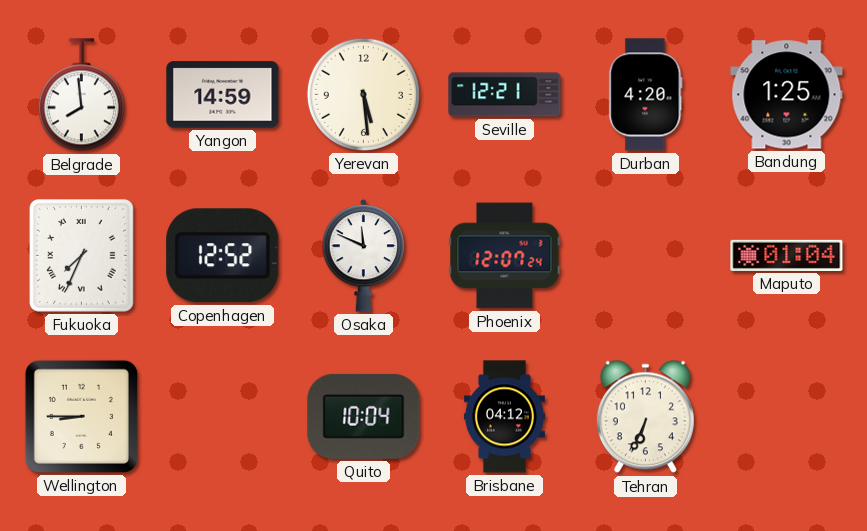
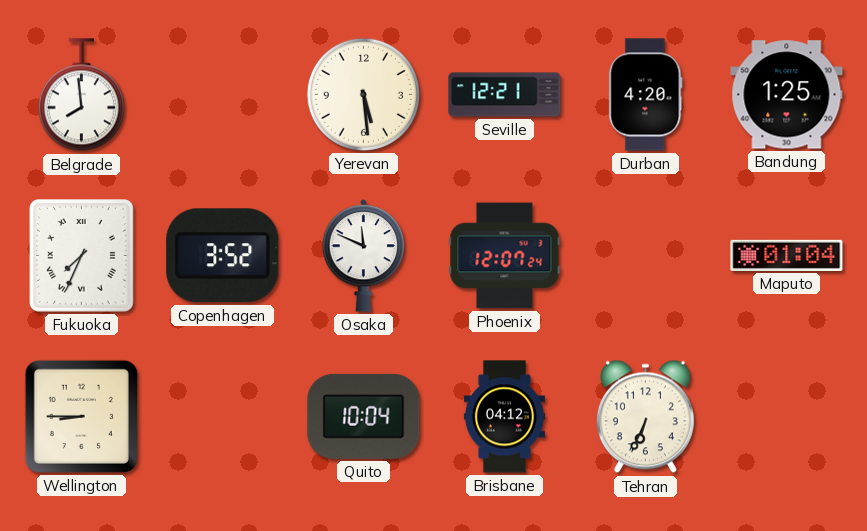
Yangon: 14:59 -> none
Copenhagen: 12:52 -> 3:52
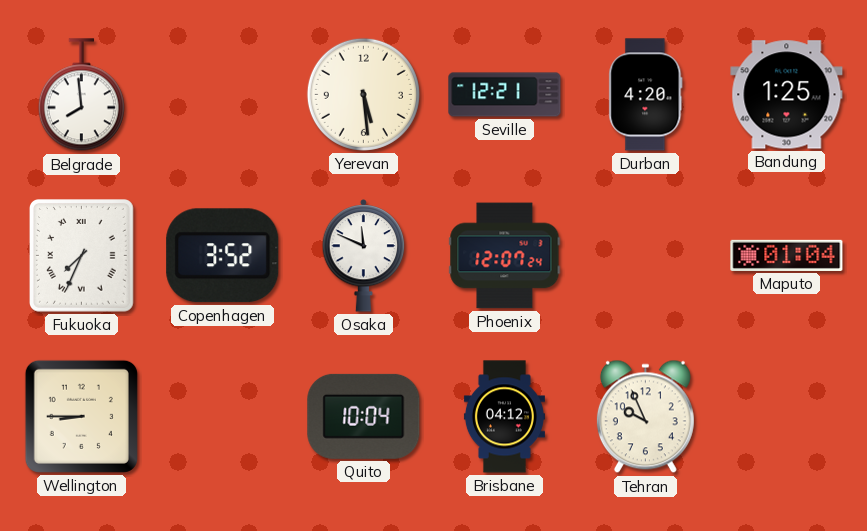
Tehran: 6:34 -> 9:56
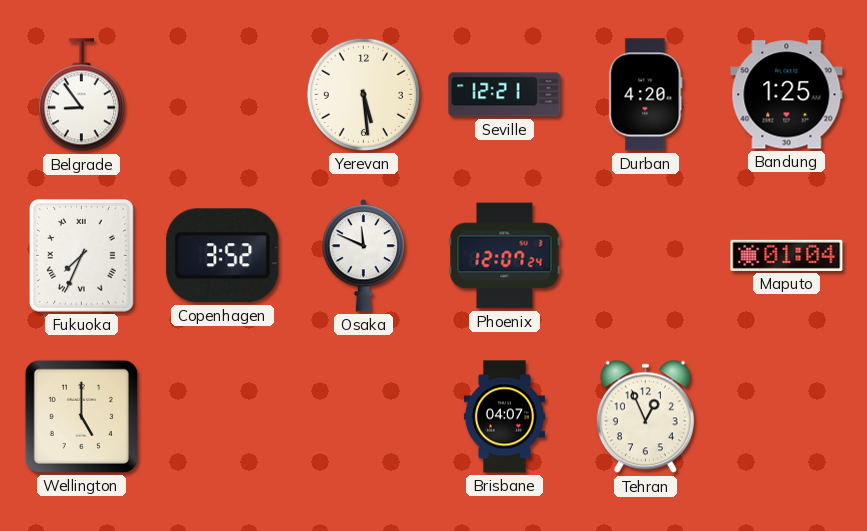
Belgrade: 7:59 -> 8:54
Wellington: 8:45 -> 5:00
Quito: 10:04 -> none
Brisbane: 04:12 -> 04:07
Tehran: 9:56 -> 12:56
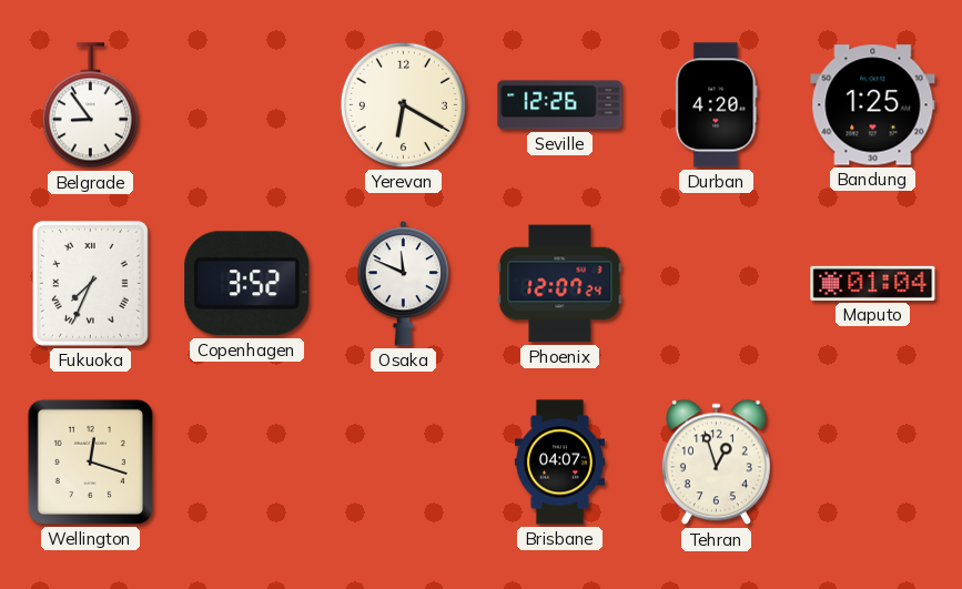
Yerevan: 5:29 -> 6:20
Seville: 12:21 -> 12:26
Wellington: 5:00 -> 12:18
Tehran: 12:56 -> 12:57
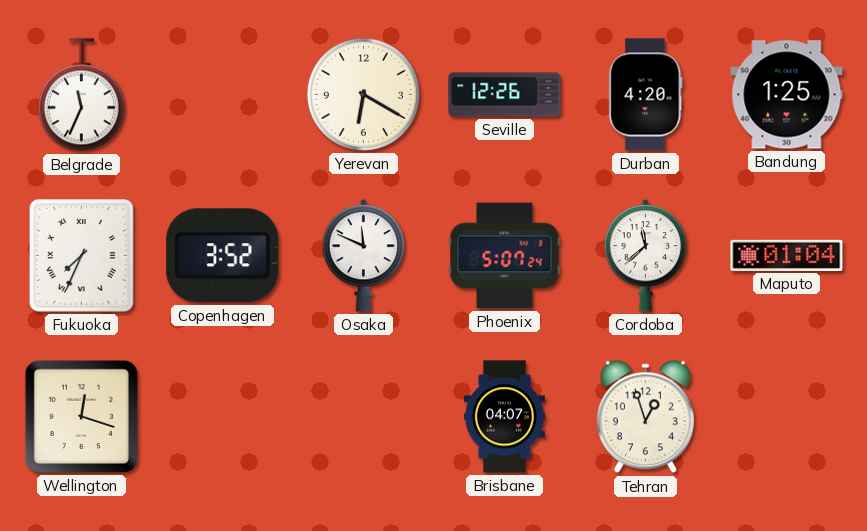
Belgrade: 8:54 -> 11:34
Phoenix: 12:07 -> 5:07
Cordoba: none -> 11:38
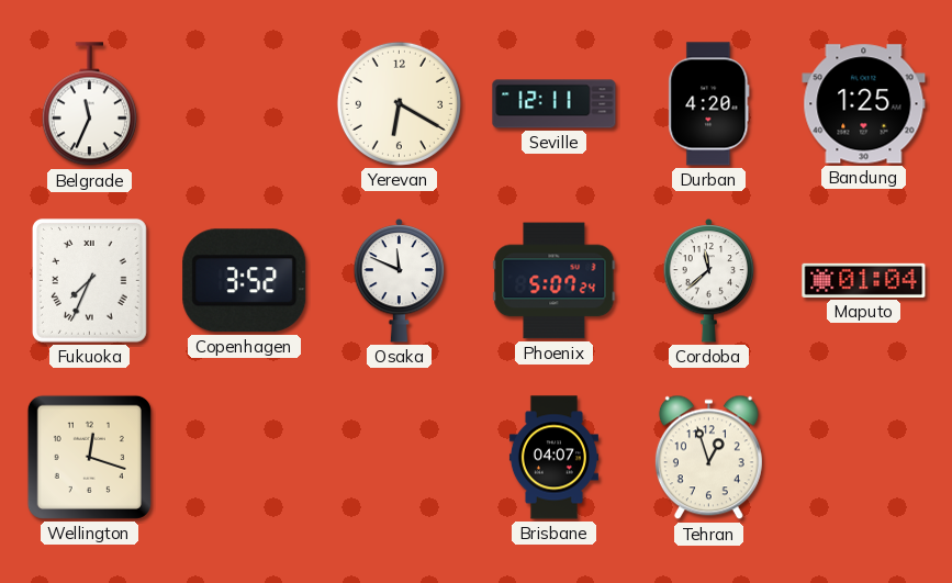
Seville: 12:26 -> 12:11
